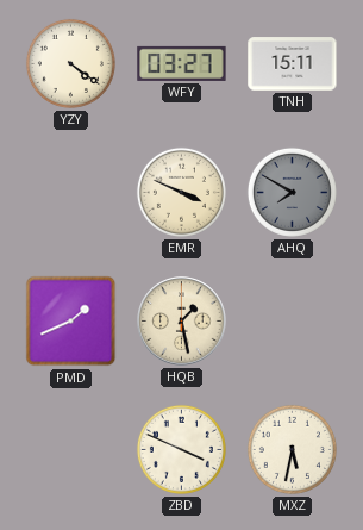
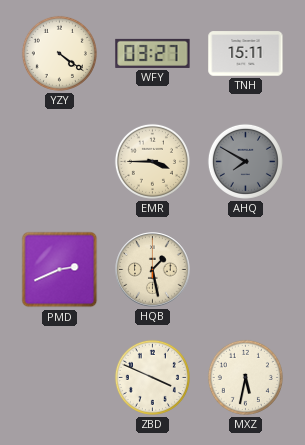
EMR: 3:49 -> 3:45
PMD: 1:41 -> 2:41
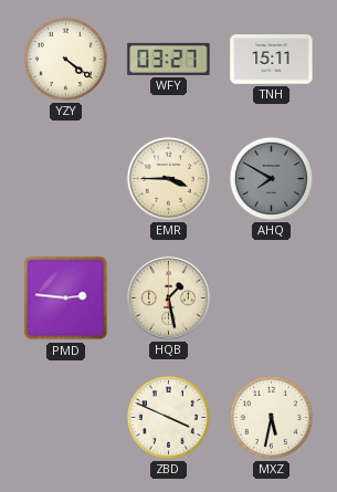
PMD: 2:41 -> 2:46
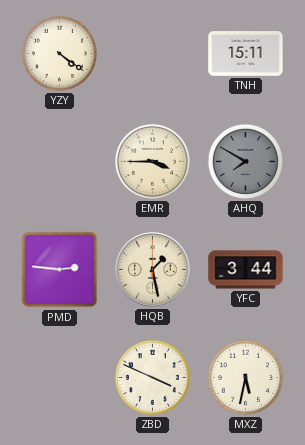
WFY: 03:27 -> none
YFC: none -> 3:44
